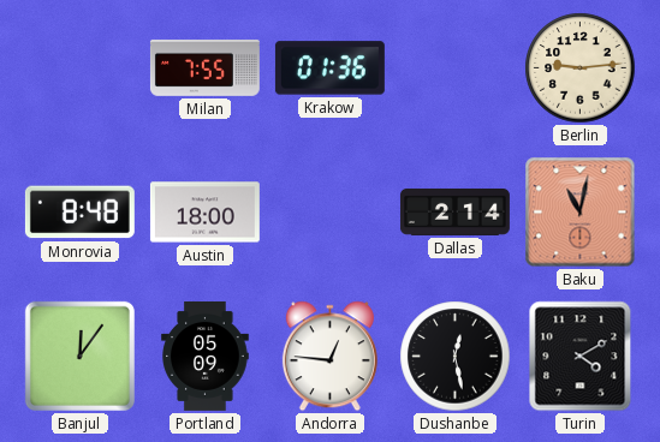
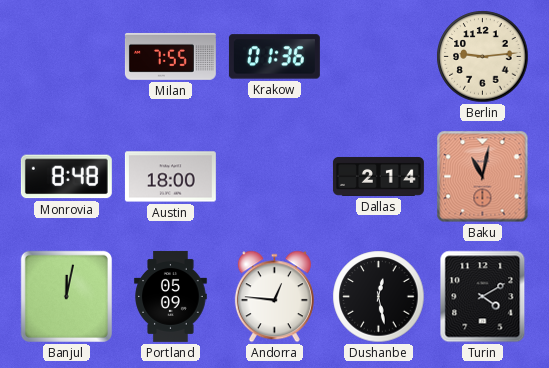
Banjul: 12:06 -> 12:02
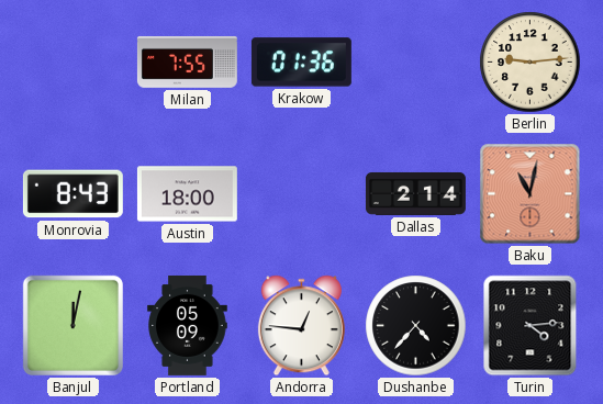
Monrovia: 8:48 -> 8:43
Dushanbe: 12:28 -> 4:37
Turin: 4:10 -> 4:14
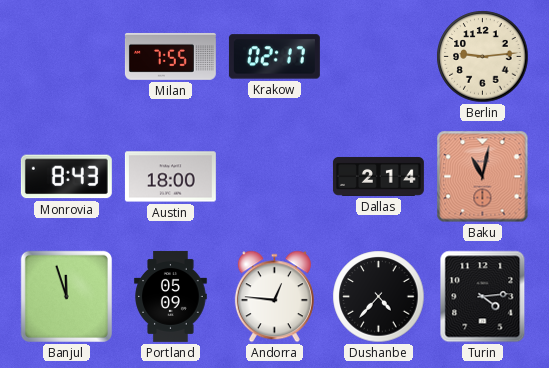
Krakow: 01:36 -> 02:17
Banjul: 12:02 -> 11:57
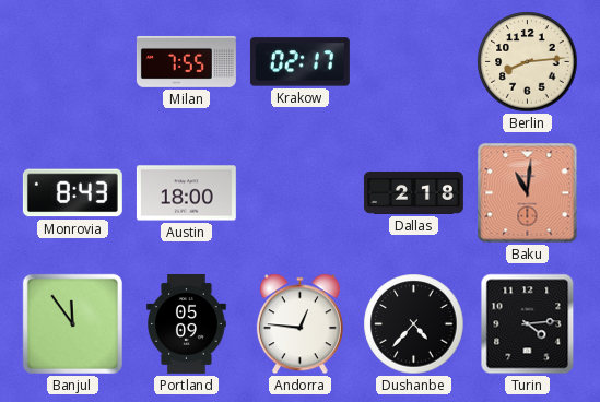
Berlin: 9:14 -> 8:14
Dallas: 2:14 -> 2:18
Baku: 11:02 -> 11:01
Banjul: 11:57 -> 11:54
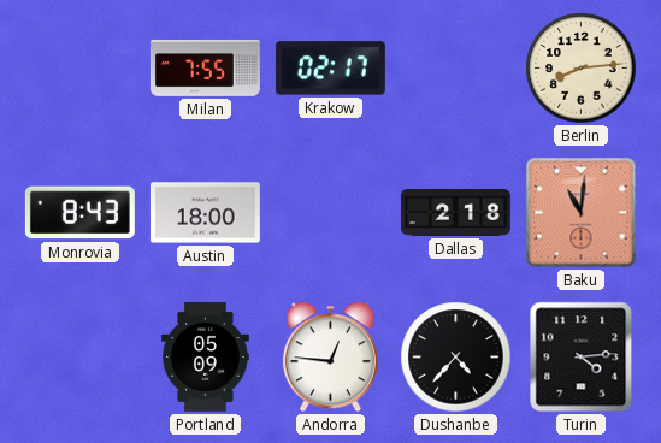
Banjul: 11:54 -> none
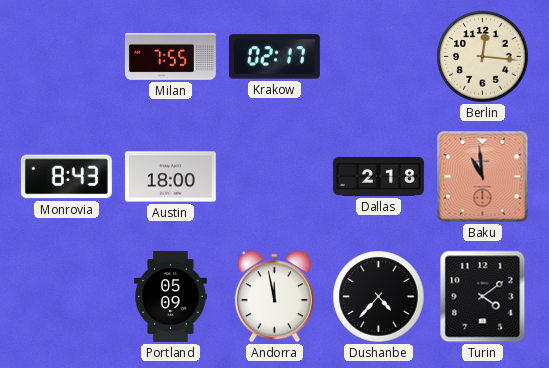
Berlin: 8:14 -> 12:16
Baku: 11:01 -> 10:59
Andorra: 12:46 -> 11:58
Turin: 4:14 -> 4:09
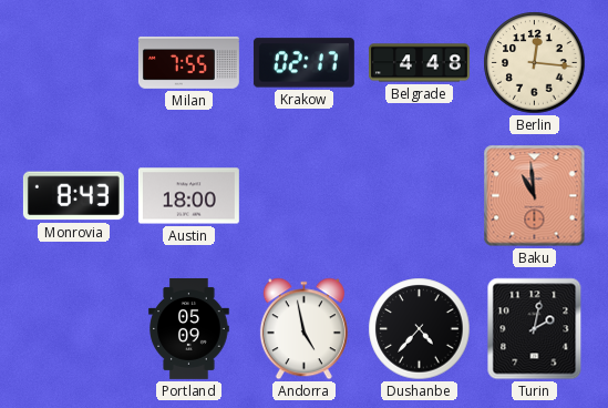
Belgrade: none -> 4:48
Dallas: 2:18 -> none
Andorra: 11:58 -> 4:58
Turin: 4:09 -> 2:02
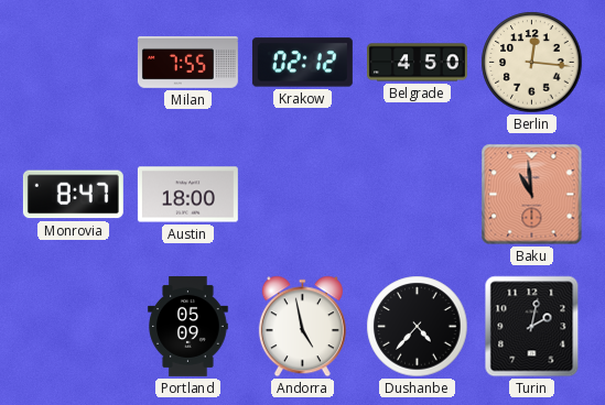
Krakow: 02:17 -> 02:12
Belgrade: 4:48 -> 4:50
Monrovia: 8:43 -> 8:47
